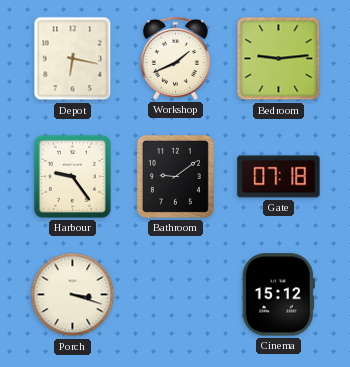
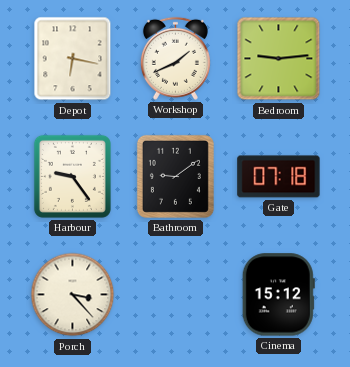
Porch: 3:18 -> 3:23
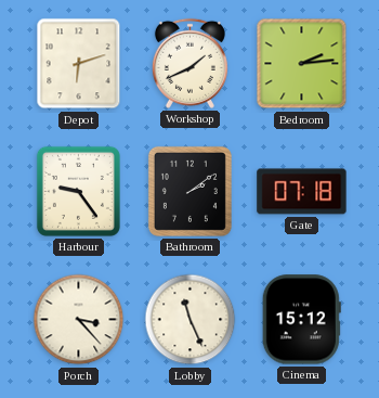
Depot: 6:17 -> 6:12
Bedroom: 9:14 -> 2:14
Bathroom: 9:09 -> 2:09
Lobby: none -> 11:26
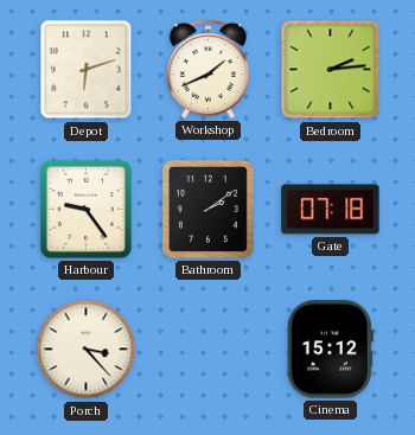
Lobby: 11:26 -> none
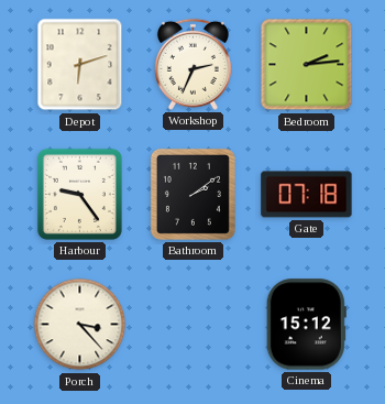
Workshop: 1:41 -> 2:34
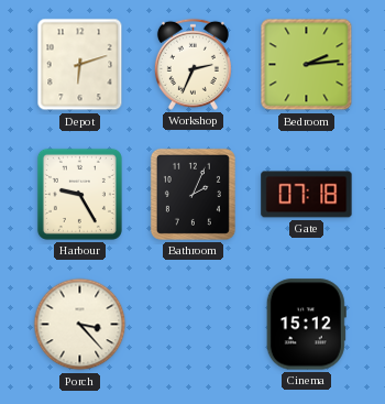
Harbour: 9:24 -> 9:25
Bathroom: 2:09 -> 2:04
